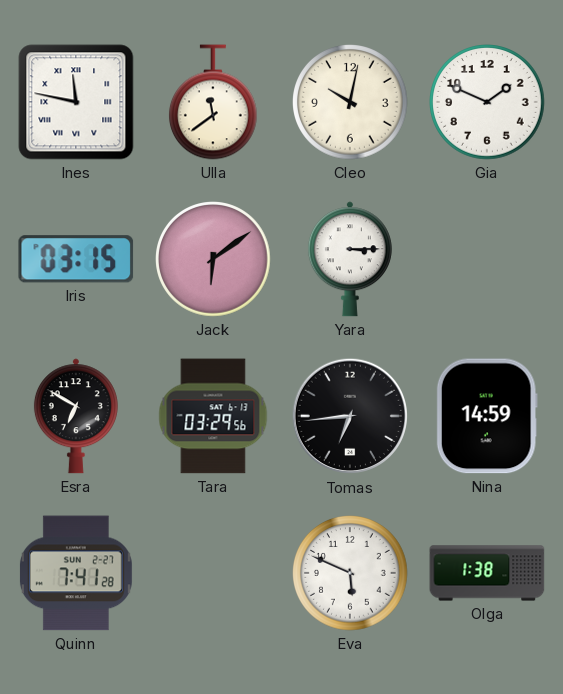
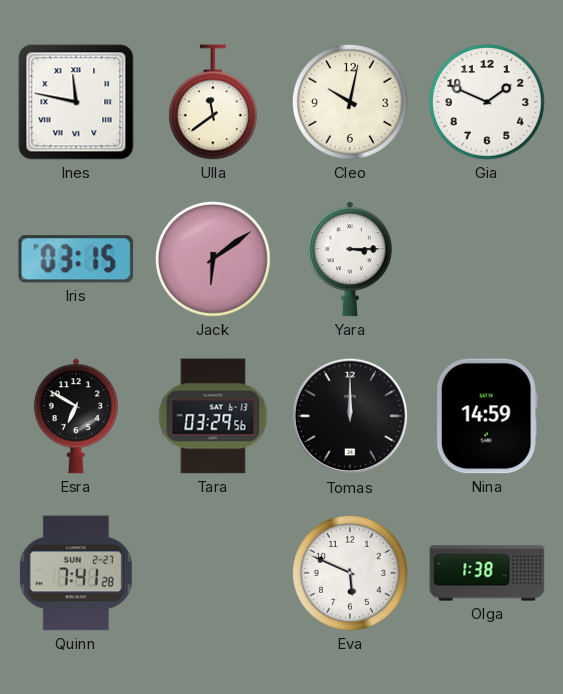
Tomas: 6:44 -> 12:00
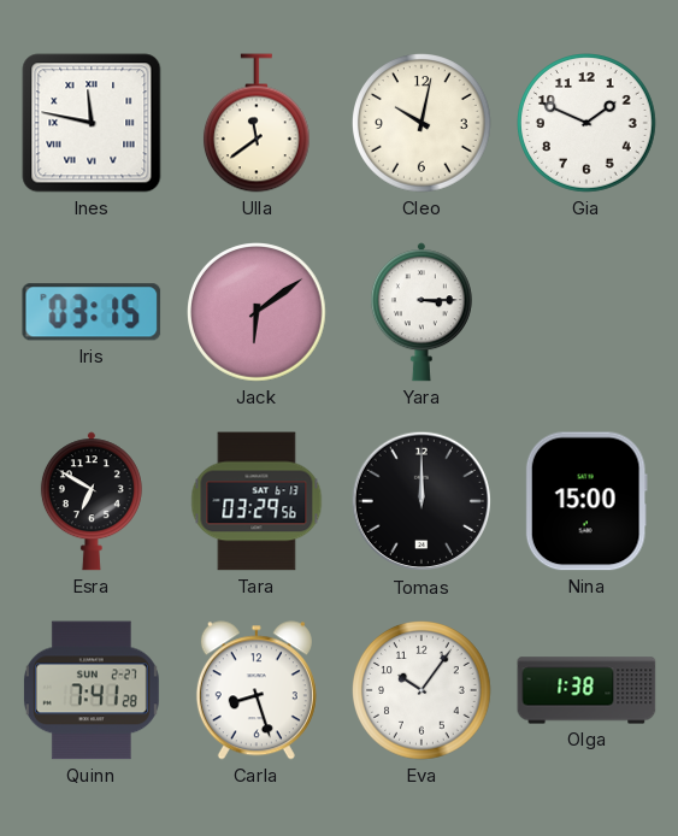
Nina: 14:59 -> 15:00
Carla: none -> 8:27
Eva: 5:49 -> 10:06
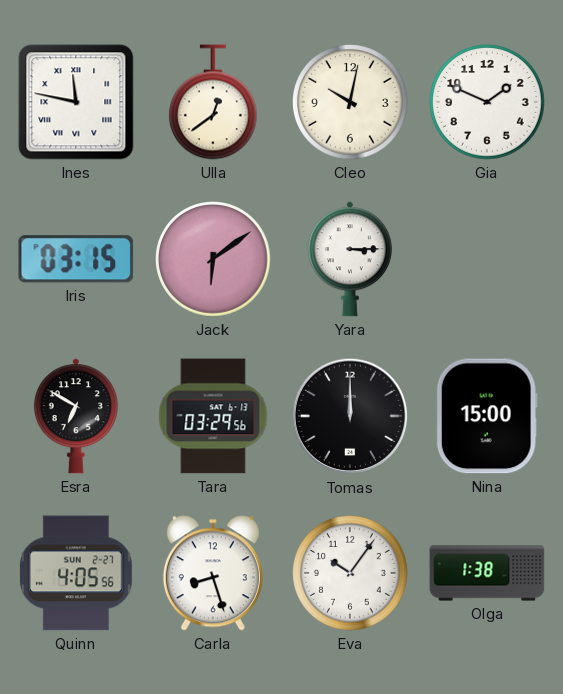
Ulla: 11:39 -> 12:39
Quinn: 7:41 -> 4:05
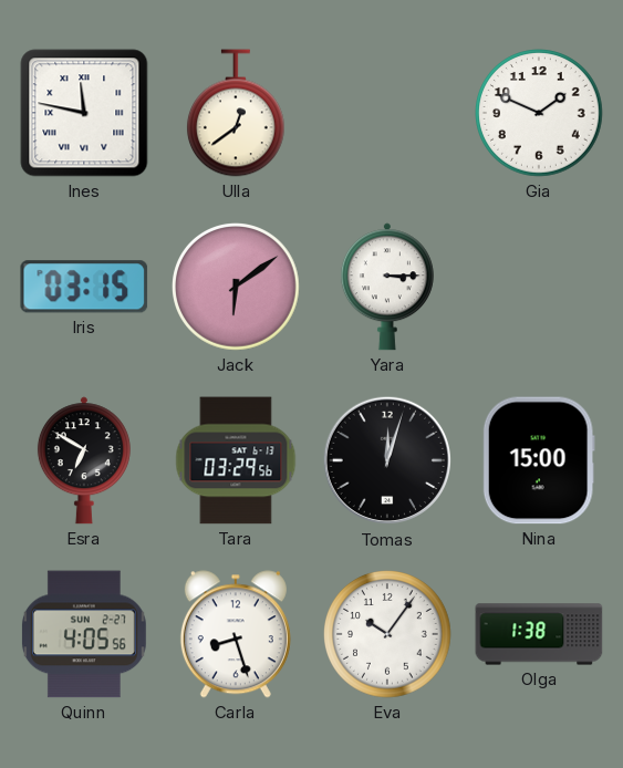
Cleo: 10:02 -> none
Tomas: 12:00 -> 12:03
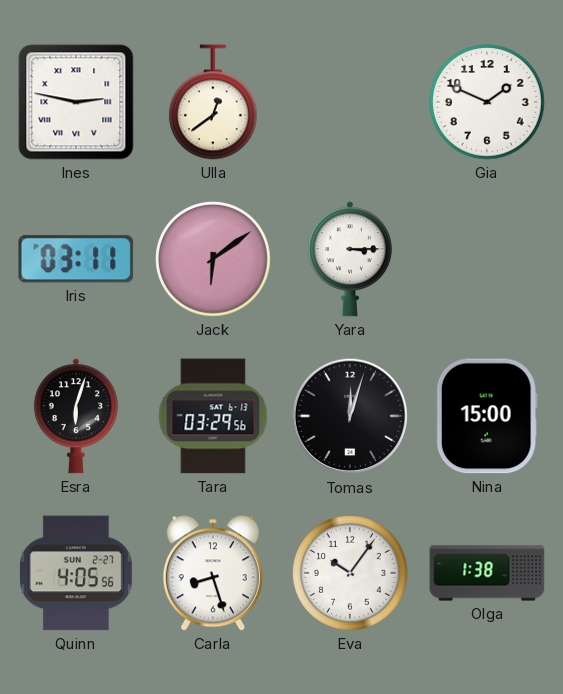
Ines: 11:47 -> 2:47
Iris: 03:15 -> 03:11
Esra: 6:50 -> 6:03
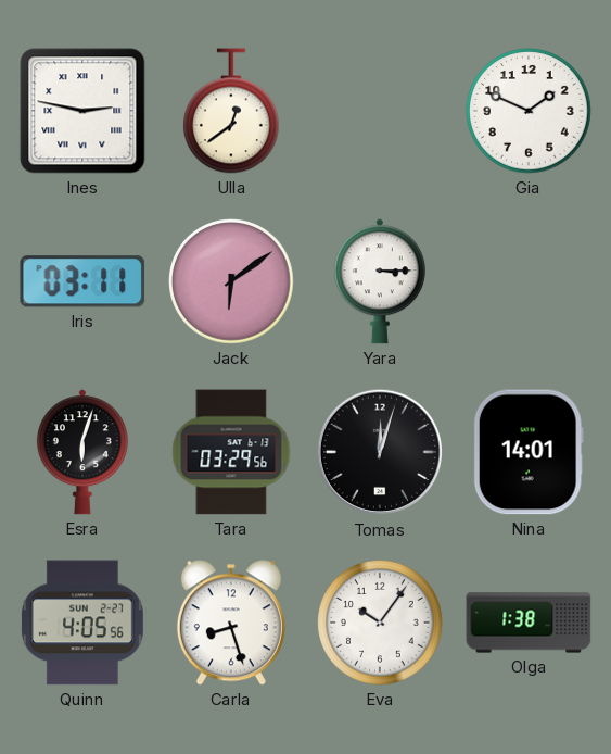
Nina: 15:00 -> 14:01
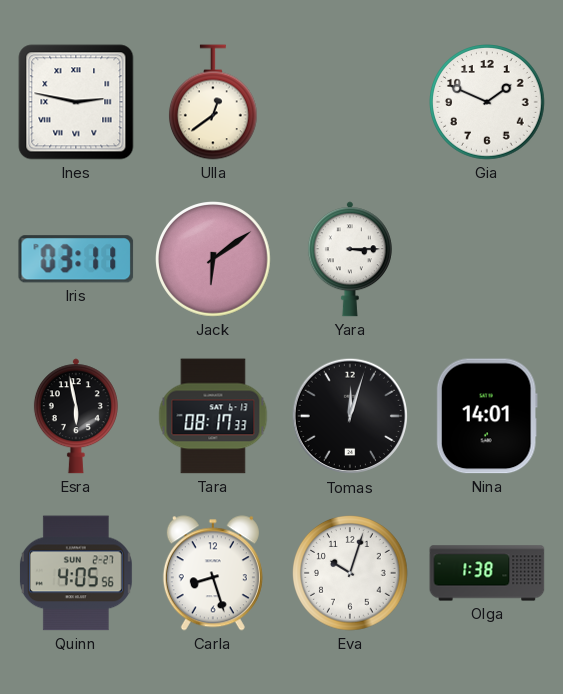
Esra: 6:03 -> 5:58
Tara: 03:29 -> 08:17
Eva: 10:06 -> 10:03
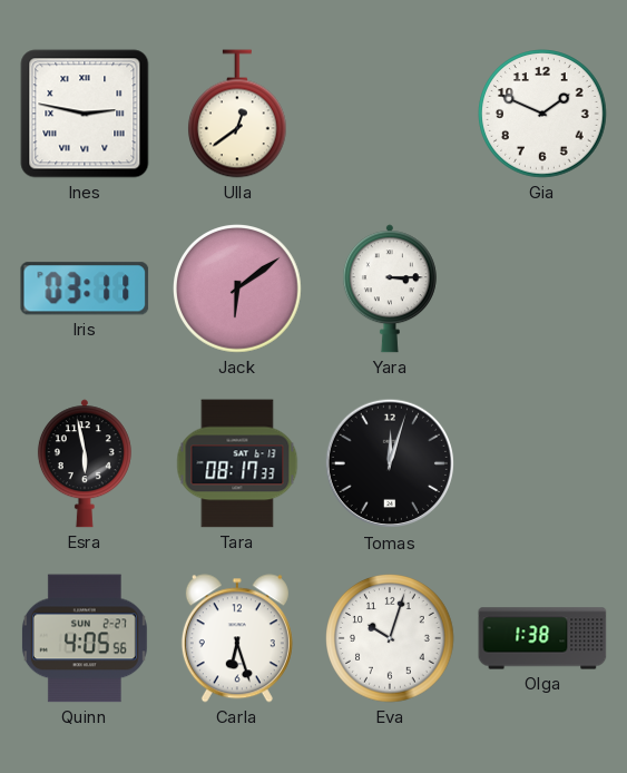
Nina: 14:01 -> none
Carla: 8:27 -> 6:27
